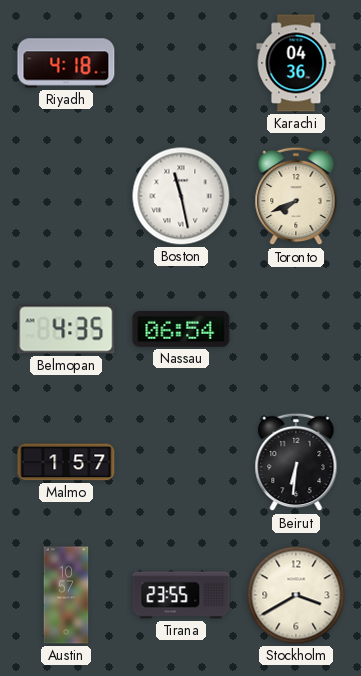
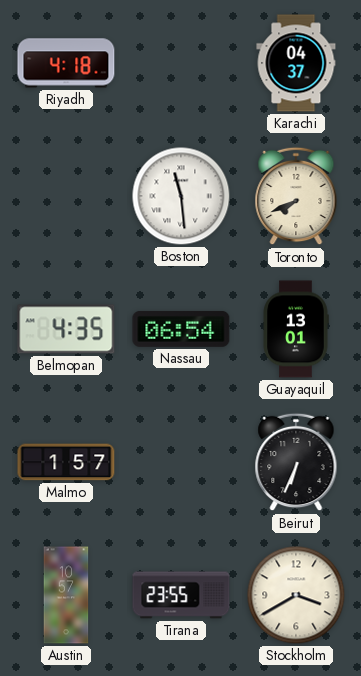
Karachi: 04:36 -> 04:37
Boston: 11:28 -> 11:29
Guayaquil: none -> 13:01
Beirut: 6:31 -> 6:34
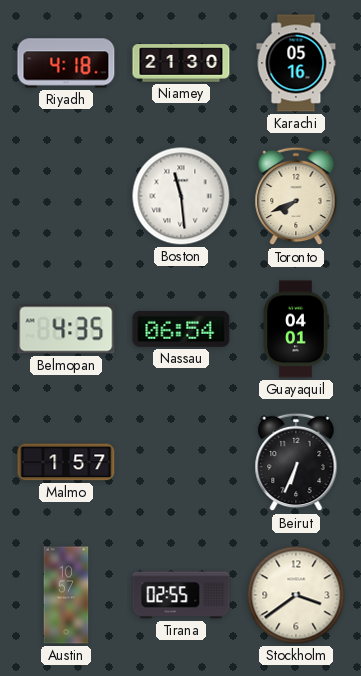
Niamey: none -> 21:30
Karachi: 04:37 -> 05:16
Guayaquil: 13:01 -> 04:01
Tirana: 23:55 -> 02:55
Stockholm: 3:40 -> 3:39
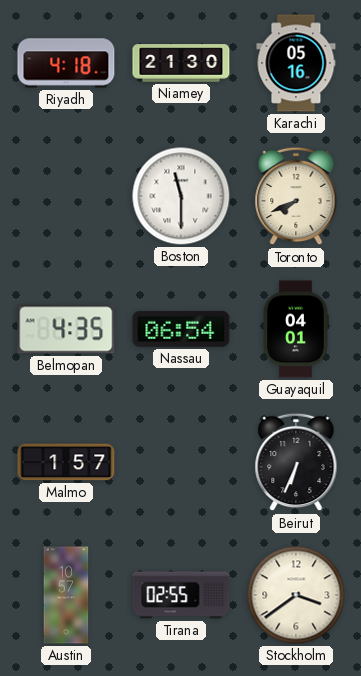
Boston: 11:29 -> 11:30
